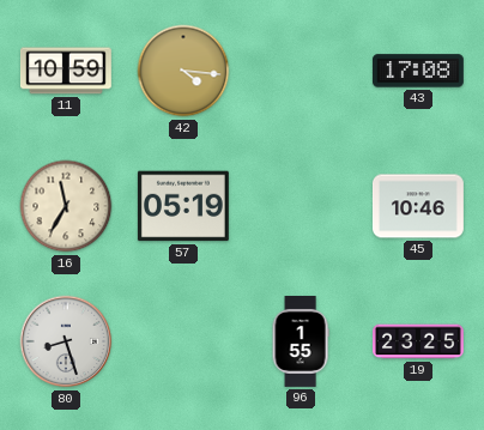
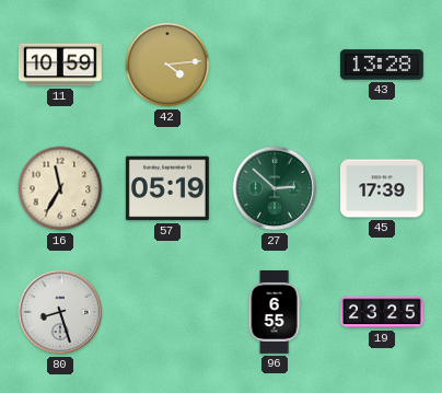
42: 4:16 -> 4:14
43: 17:08 -> 13:28
27: none -> 2:52
45: 10:46 -> 17:39
96: 1:55 -> 6:55
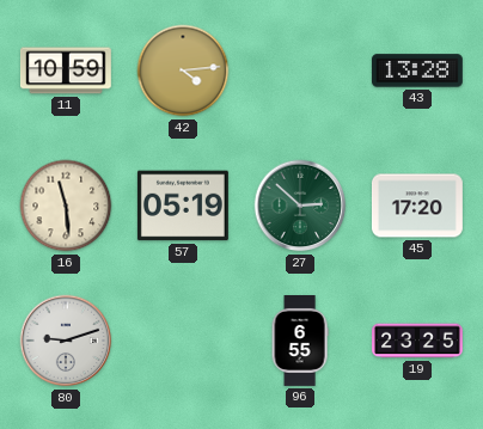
16: 11:35 -> 11:29
45: 17:39 -> 17:20
80: 8:27 -> 9:12
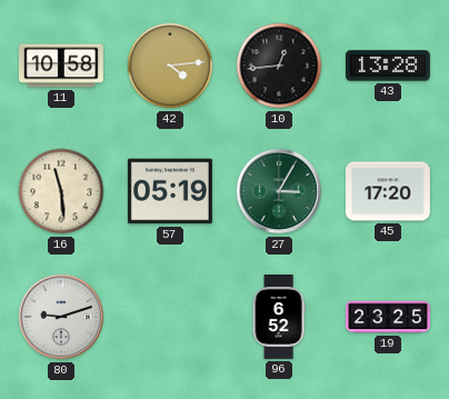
11: 10:59 -> 10:58
10: none -> 12:44
27: 2:52 -> 3:05
96: 6:55 -> 6:52
